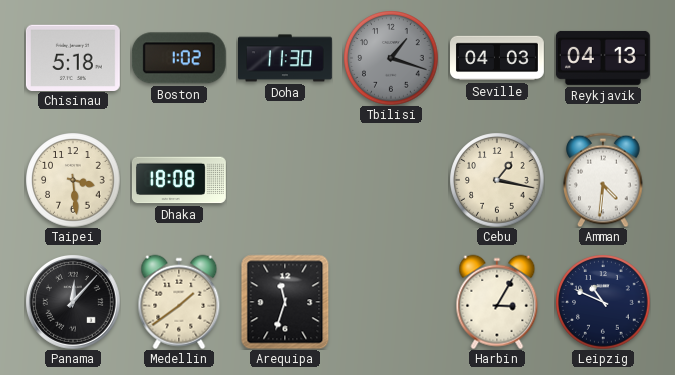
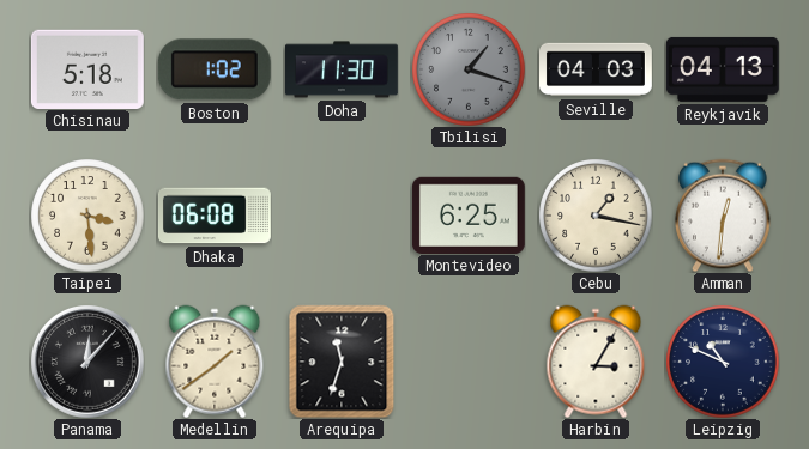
Dhaka: 18:08 -> 06:08
Montevideo: none -> 6:25
Amman: 4:31 -> 12:31
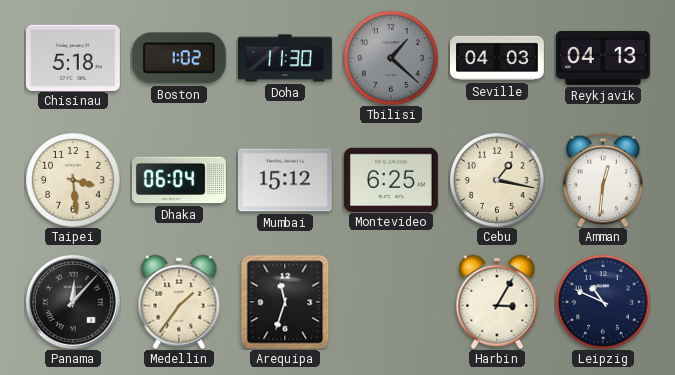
Tbilisi: 1:18 -> 1:22
Dhaka: 06:08 -> 06:04
Mumbai: none -> 15:12
Medellin: 1:39 -> 1:36
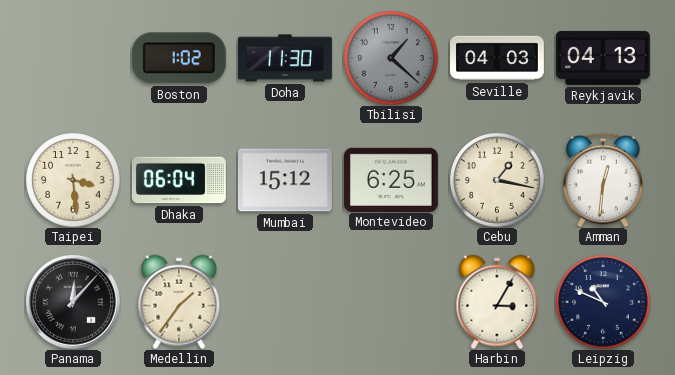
Chisinau: 5:18 -> none
Arequipa: 11:33 -> none
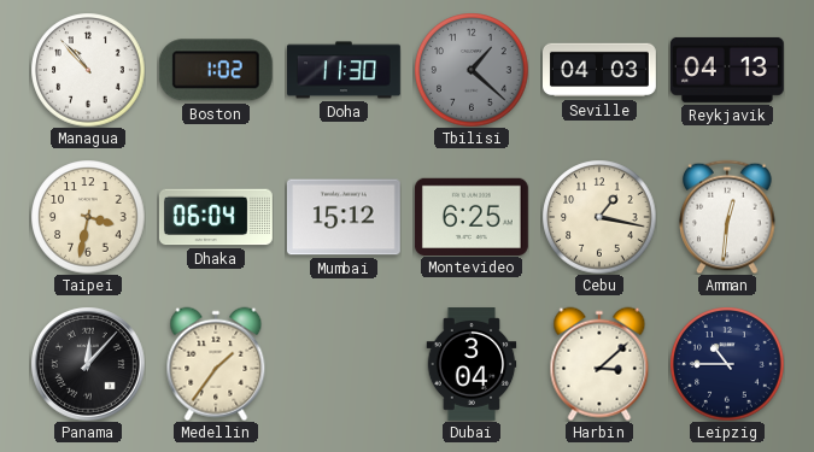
Managua: none -> 10:53
Taipei: 3:29 -> 3:32
Dubai: none -> 3:04
Harbin: 3:05 -> 3:08
Leipzig: 10:49 -> 10:45
